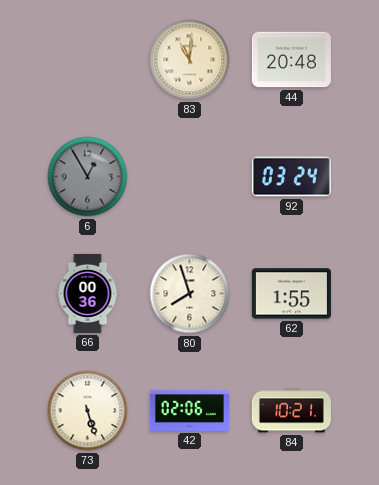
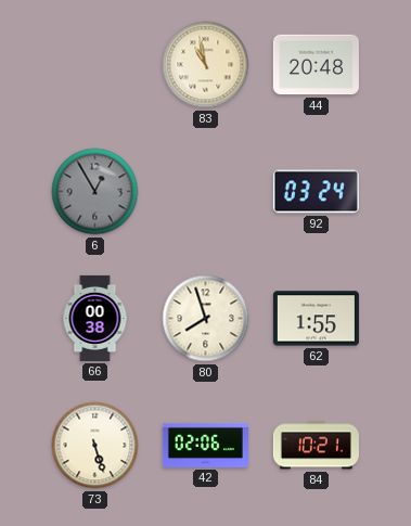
83: 11:01 -> 10:58
66: 00:36 -> 00:38
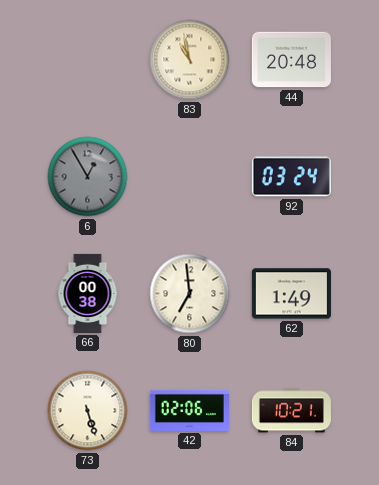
80: 7:57 -> 6:59
62: 1:55 -> 1:49
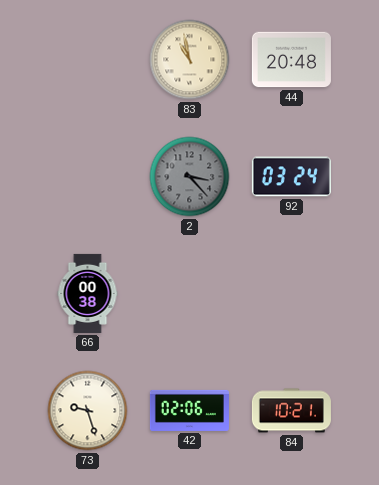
6: 12:55 -> none
2: none -> 3:23
80: 6:59 -> none
62: 1:49 -> none
73: 5:27 -> 9:27
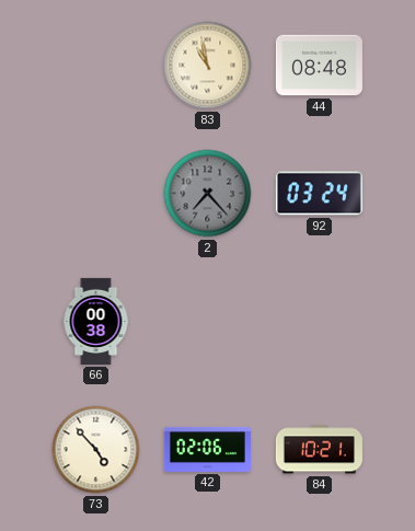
44: 20:48 -> 08:48
2: 3:23 -> 7:23
73: 9:27 -> 4:53
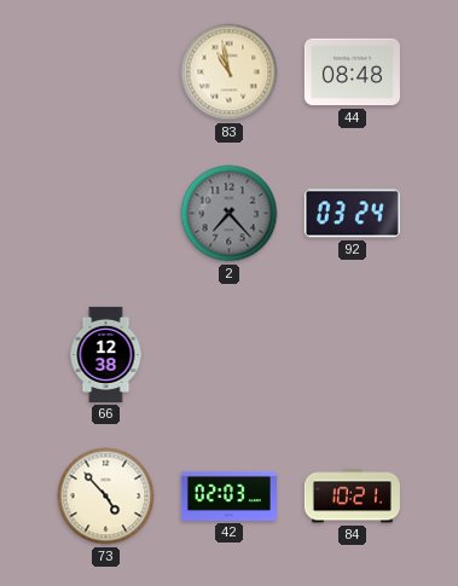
66: 00:38 -> 12:38
42: 02:06 -> 02:03
